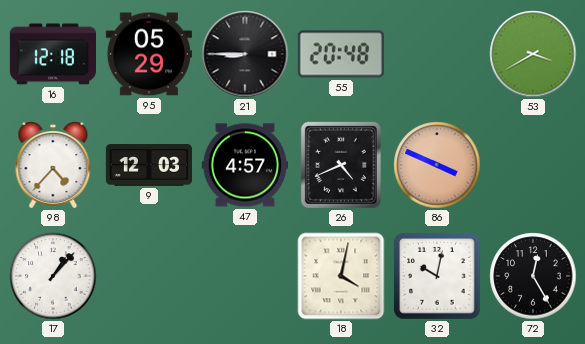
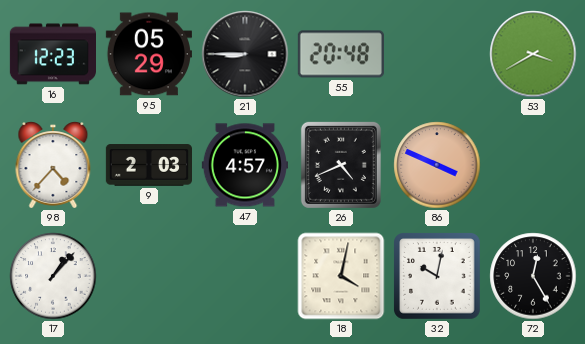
16: 12:18 -> 12:23
9: 12:03 -> 2:03
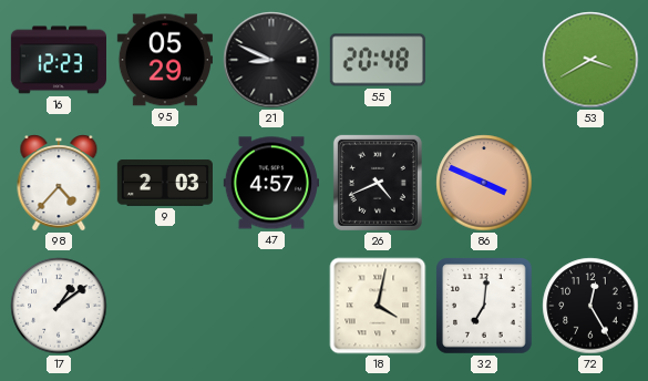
21: 8:45 -> 8:49
17: 1:07 -> 1:09
32: 10:02 -> 7:01
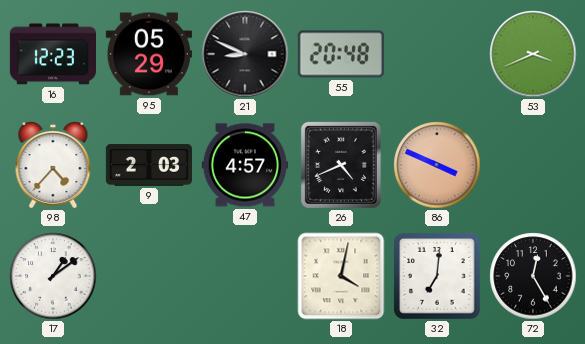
53: 3:40 -> 3:41
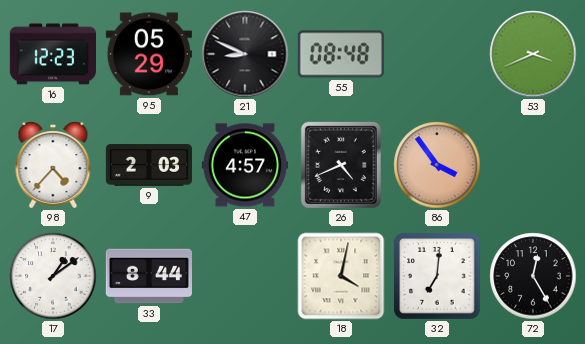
55: 20:48 -> 08:48
86: 3:49 -> 3:54
33: none -> 8:44
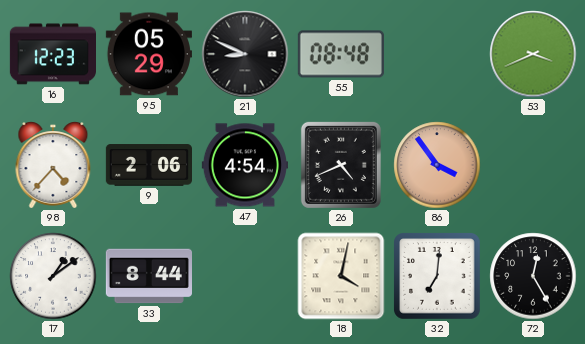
9: 2:03 -> 2:06
47: 4:57 -> 4:54
